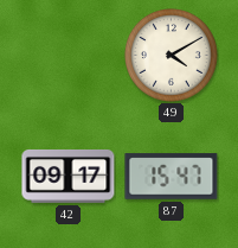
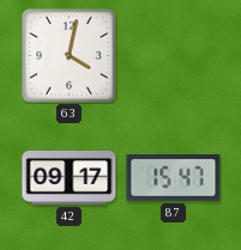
63: none -> 4:02
49: 4:10 -> none
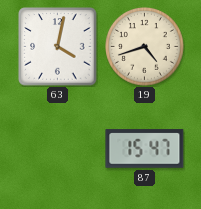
19: none -> 4:42
42: 09:17 -> none
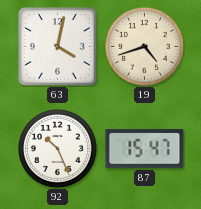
92: none -> 10:26
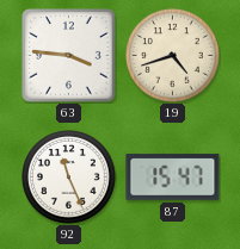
63: 4:02 -> 3:46
92: 10:26 -> 11:26
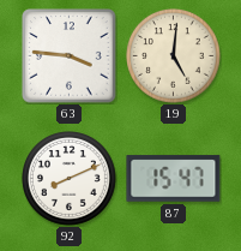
19: 4:42 -> 5:01
92: 11:26 -> 8:11
